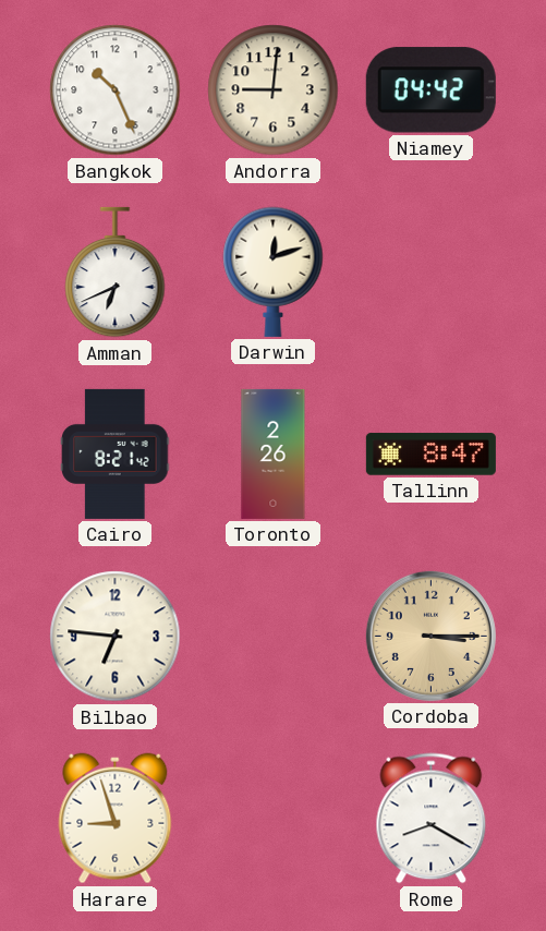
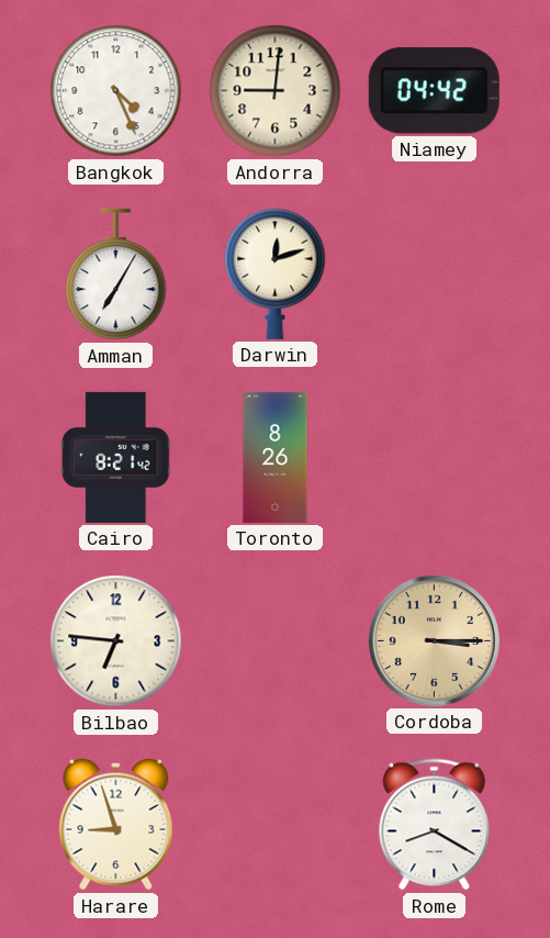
Bangkok: 10:26 -> 4:26
Amman: 6:41 -> 7:05
Toronto: 2:26 -> 8:26
Tallinn: 8:47 -> none
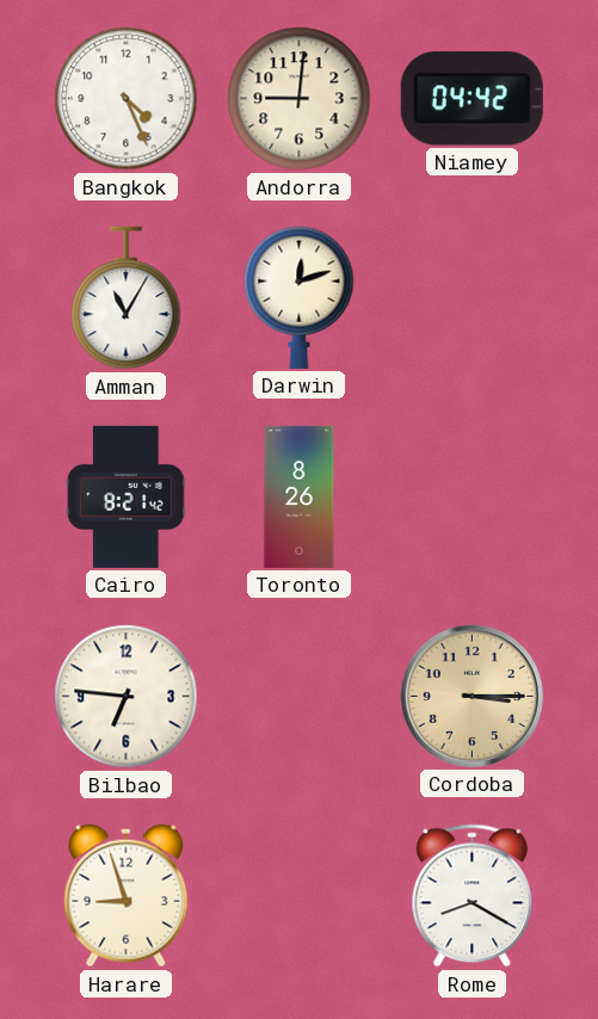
Amman: 7:05 -> 11:05
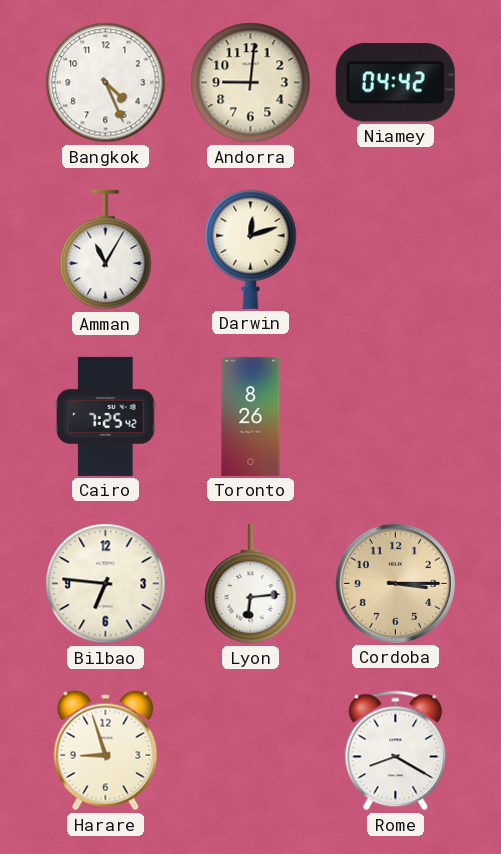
Cairo: 8:21 -> 7:25
Lyon: none -> 6:14
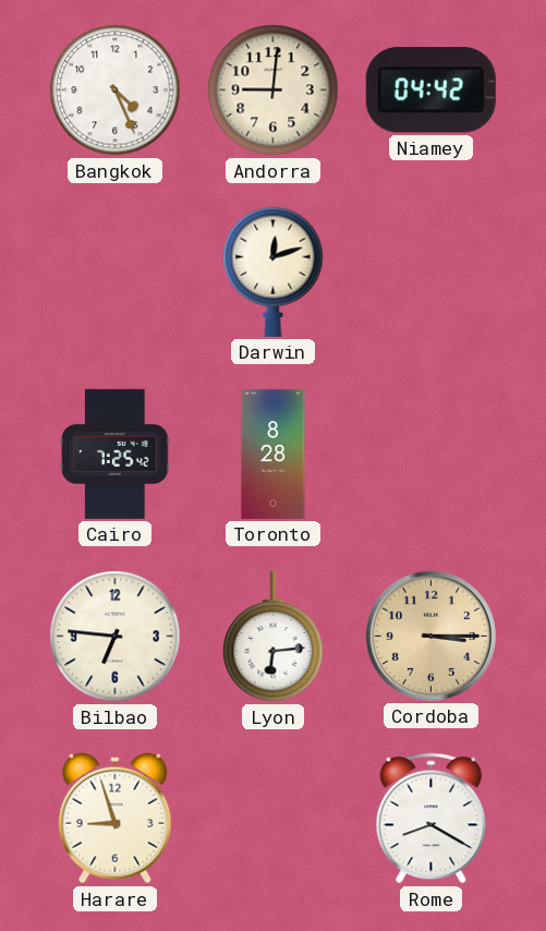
Amman: 11:05 -> none
Toronto: 8:26 -> 8:28
